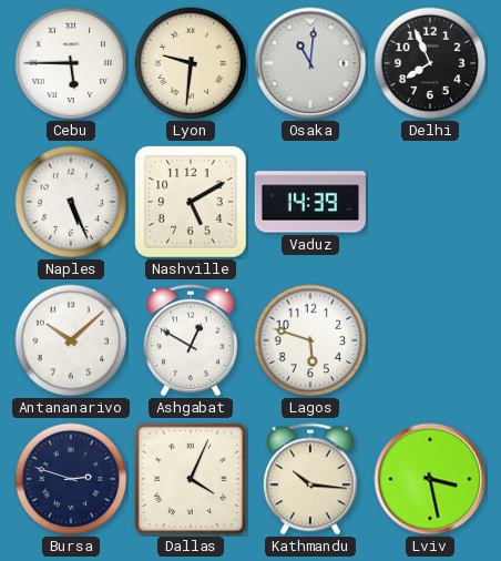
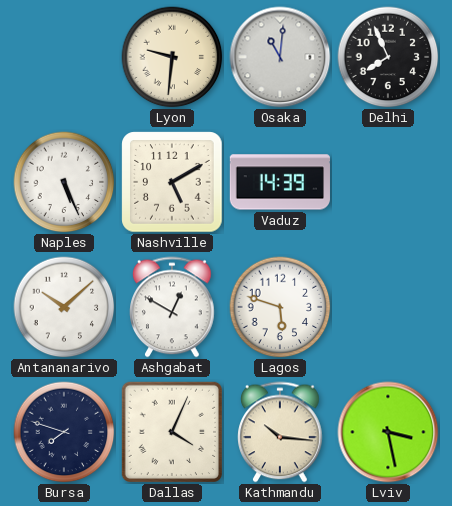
Cebu: 5:45 -> none
Bursa: 2:48 -> 7:48
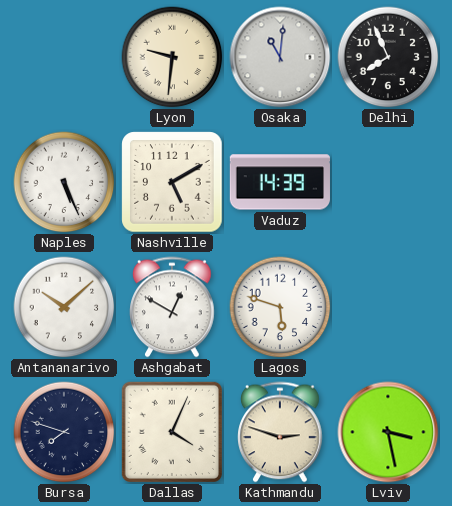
Kathmandu: 10:16 -> 2:48
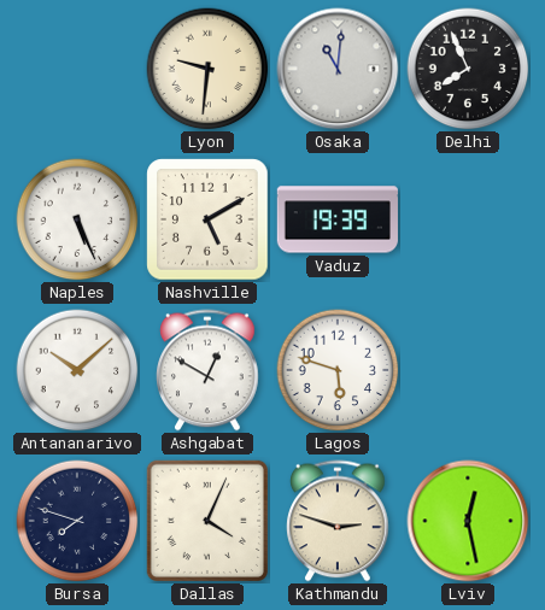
Vaduz: 14:39 -> 19:39
Lviv: 3:28 -> 12:28
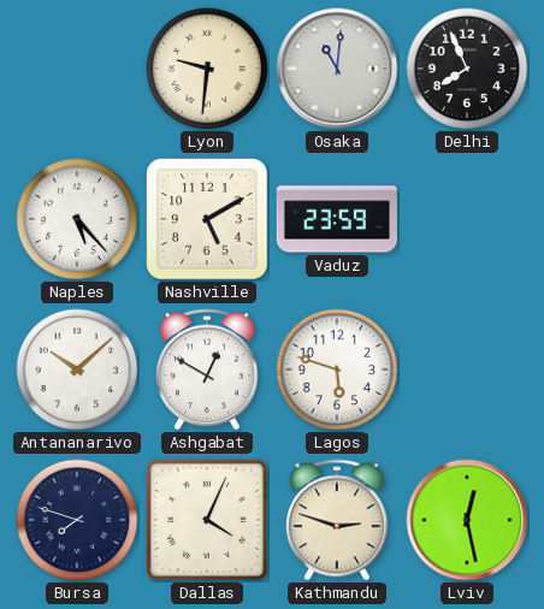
Naples: 5:26 -> 5:23
Vaduz: 19:39 -> 23:59
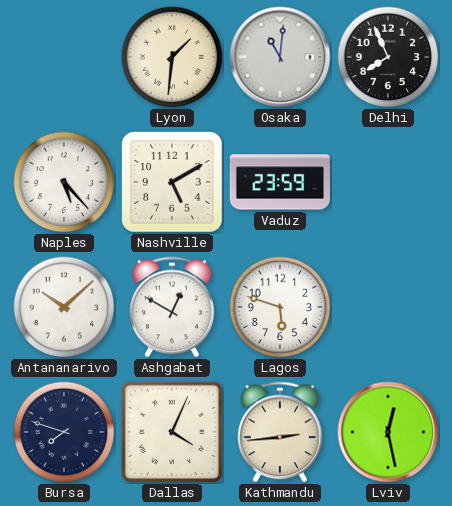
Lyon: 9:31 -> 1:31
Kathmandu: 2:48 -> 2:44
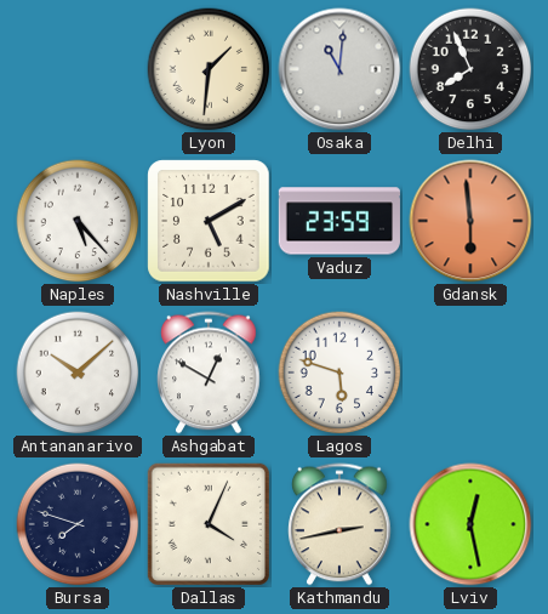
Gdansk: none -> 5:59
Kathmandu: 2:44 -> 2:43
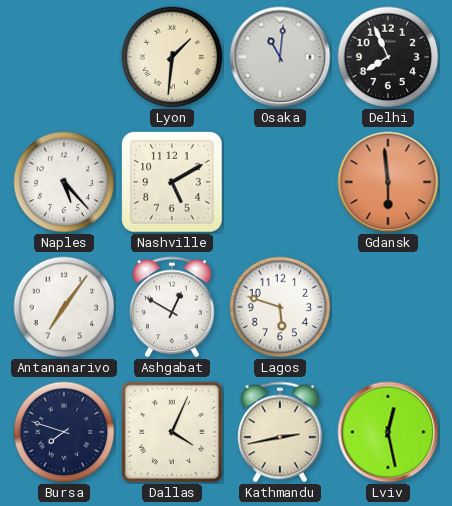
Vaduz: 23:59 -> none
Antananarivo: 10:08 -> 7:06
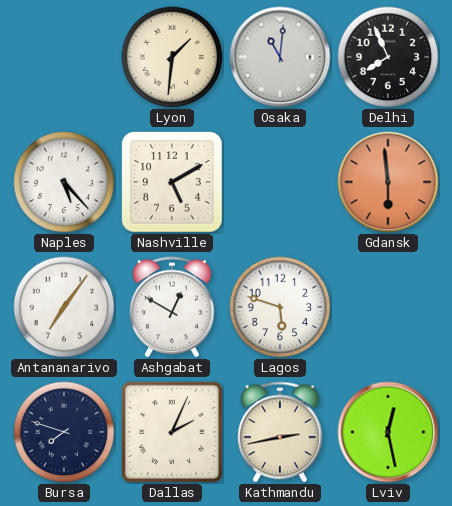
Dallas: 4:04 -> 2:04
